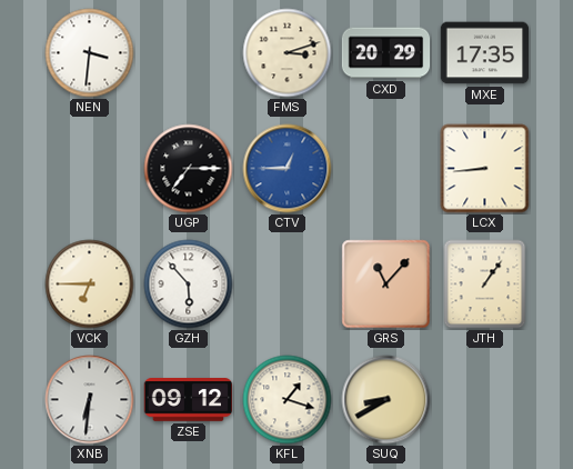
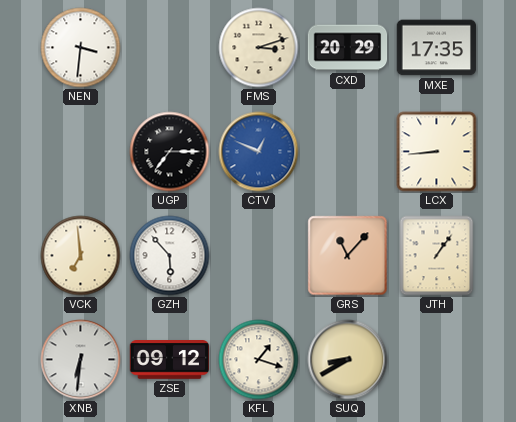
CTV: 12:45 -> 12:49
VCK: 6:45 -> 6:59
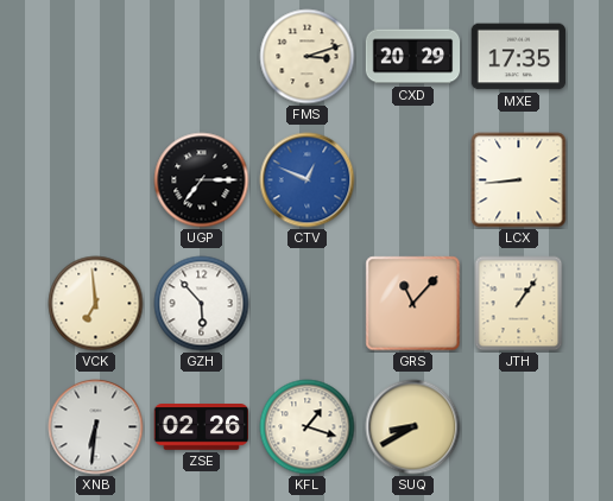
NEN: 3:31 -> none
ZSE: 09:12 -> 02:26
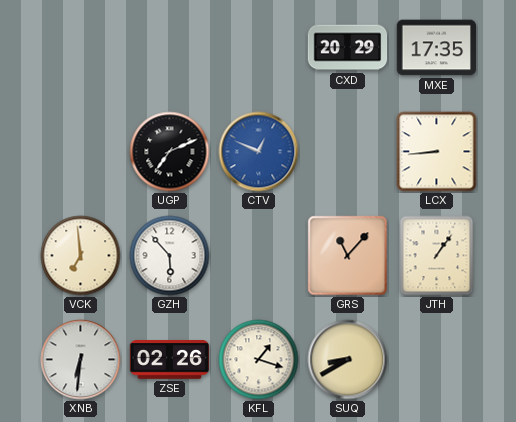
FMS: 3:12 -> none
UGP: 7:15 -> 7:11
